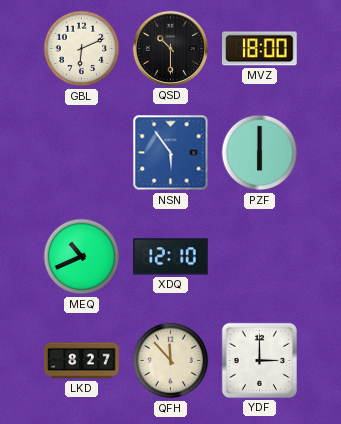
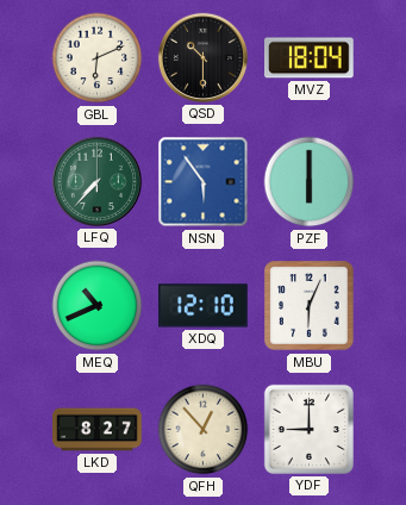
MVZ: 18:00 -> 18:04
LFQ: none -> 7:37
MBU: none -> 6:04
QFH: 11:53 -> 12:53
YDF: 3:00 -> 9:00
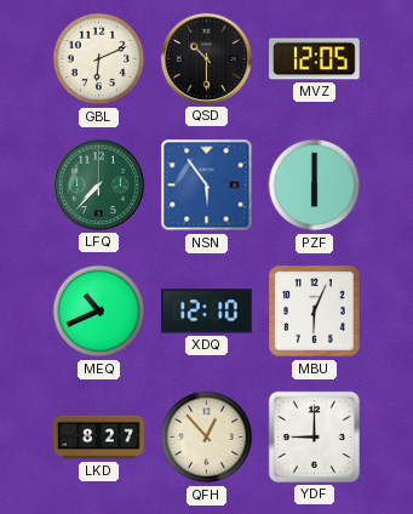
MVZ: 18:04 -> 12:05
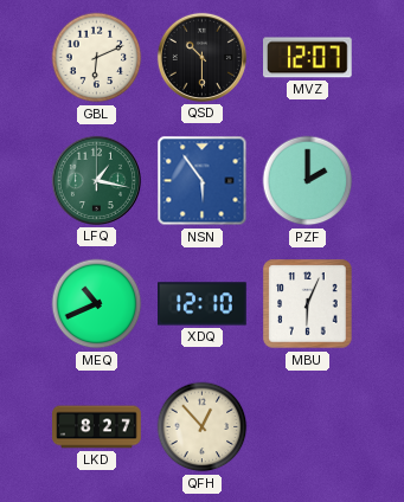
MVZ: 12:05 -> 12:07
LFQ: 7:37 -> 1:17
PZF: 6:00 -> 2:00
YDF: 9:00 -> none
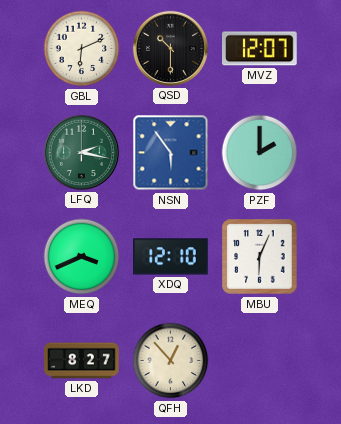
LFQ: 1:17 -> 2:17
MEQ: 10:41 -> 3:41
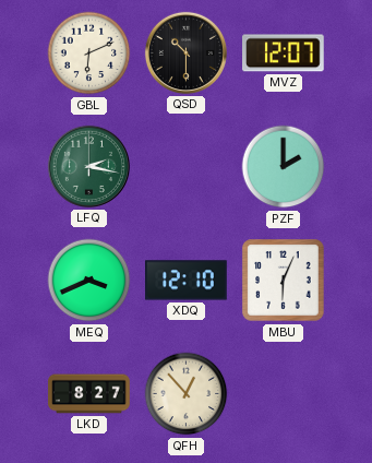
NSN: 5:54 -> none
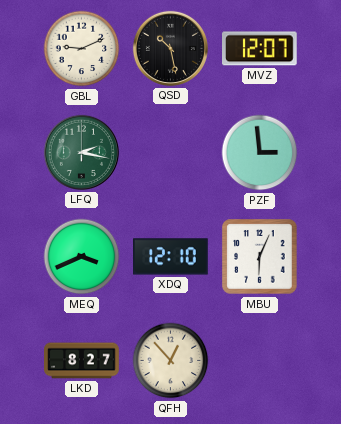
GBL: 6:11 -> 9:11
QSD: 10:30 -> 10:28
PZF: 2:00 -> 2:59
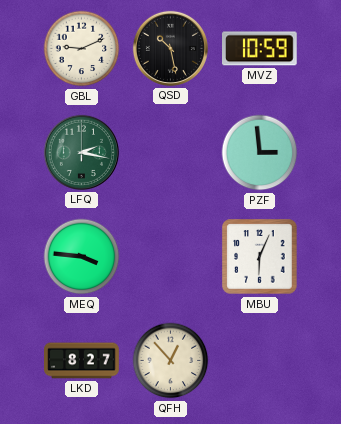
MVZ: 12:07 -> 10:59
MEQ: 3:41 -> 3:46
XDQ: 12:10 -> none
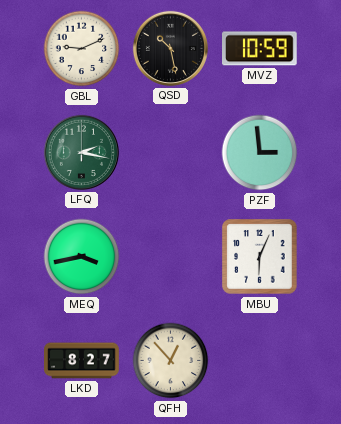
MEQ: 3:46 -> 3:43
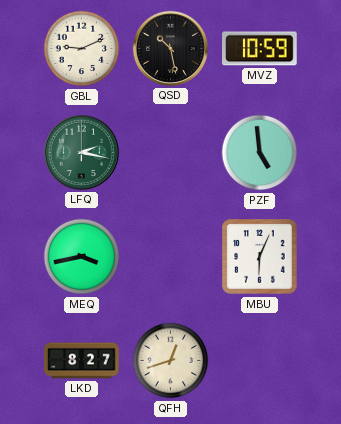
PZF: 2:59 -> 4:59
QFH: 12:53 -> 12:42
